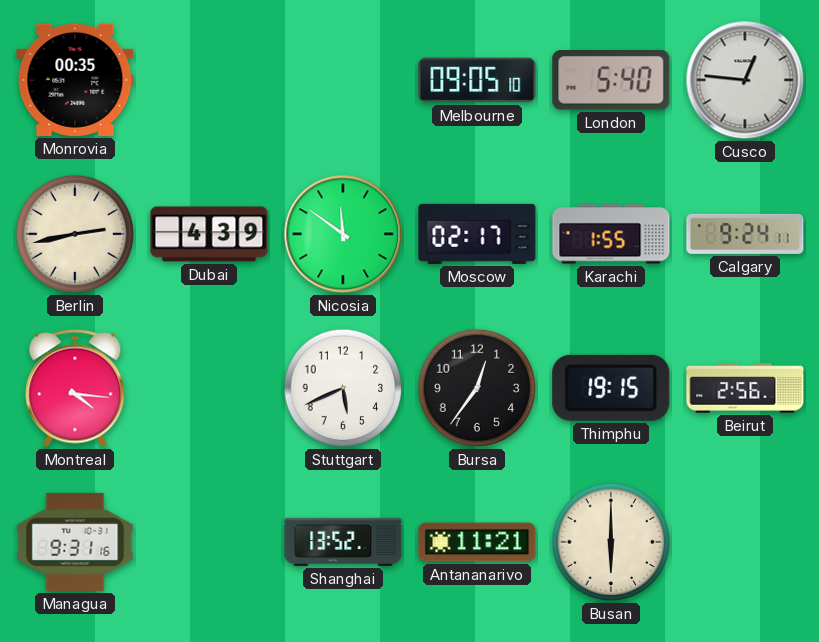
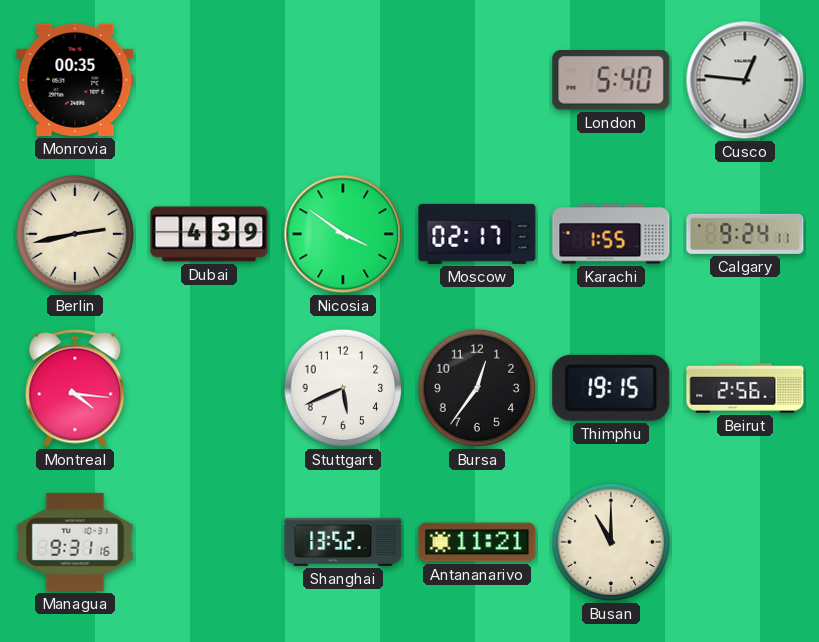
Melbourne: 09:05 -> none
Nicosia: 11:51 -> 3:51
Busan: 6:00 -> 11:00
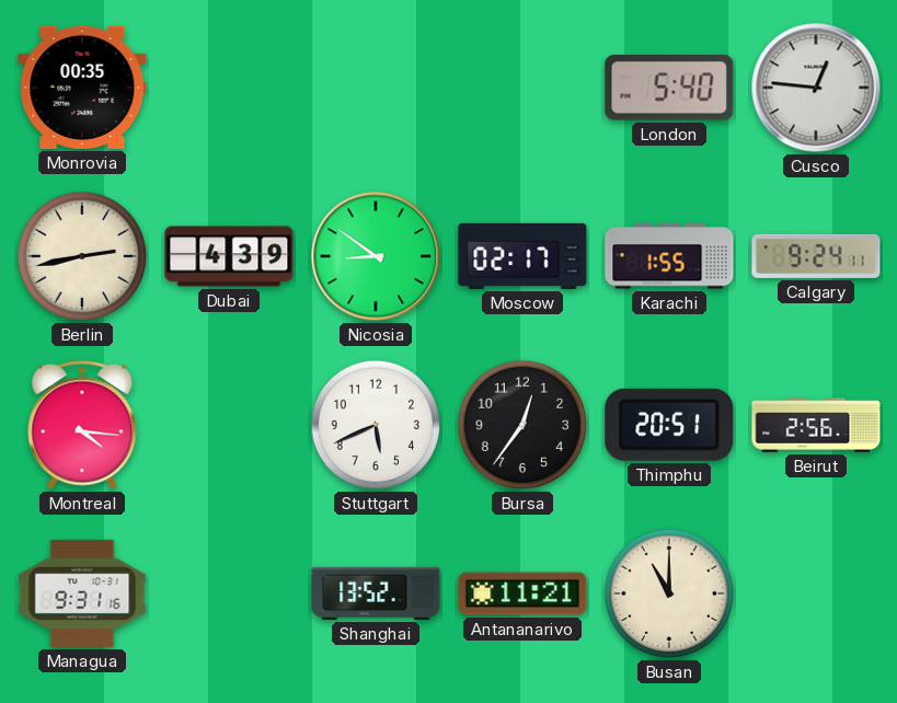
Nicosia: 3:51 -> 8:51
Thimphu: 19:15 -> 20:51
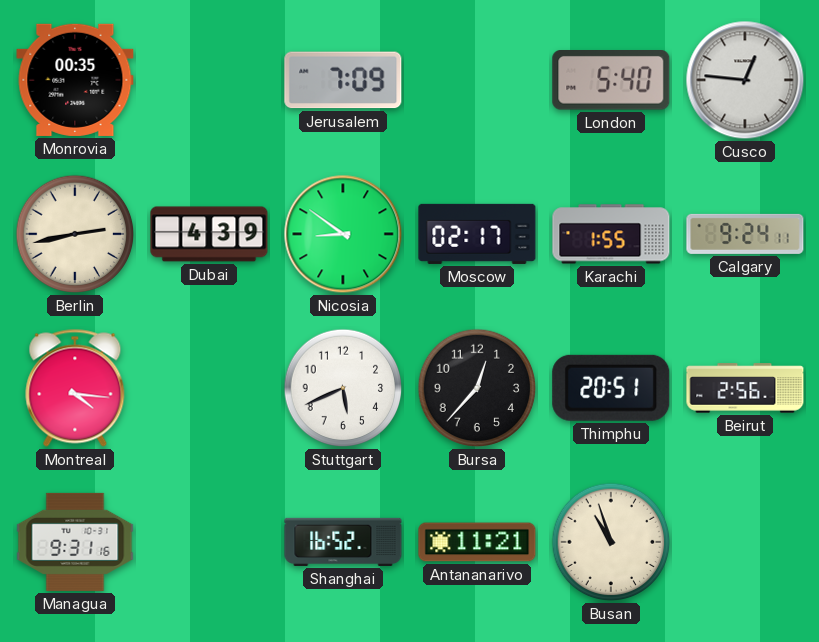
Jerusalem: none -> 7:09
Bursa: 12:36 -> 12:37
Shanghai: 13:52 -> 16:52
Busan: 11:00 -> 10:57
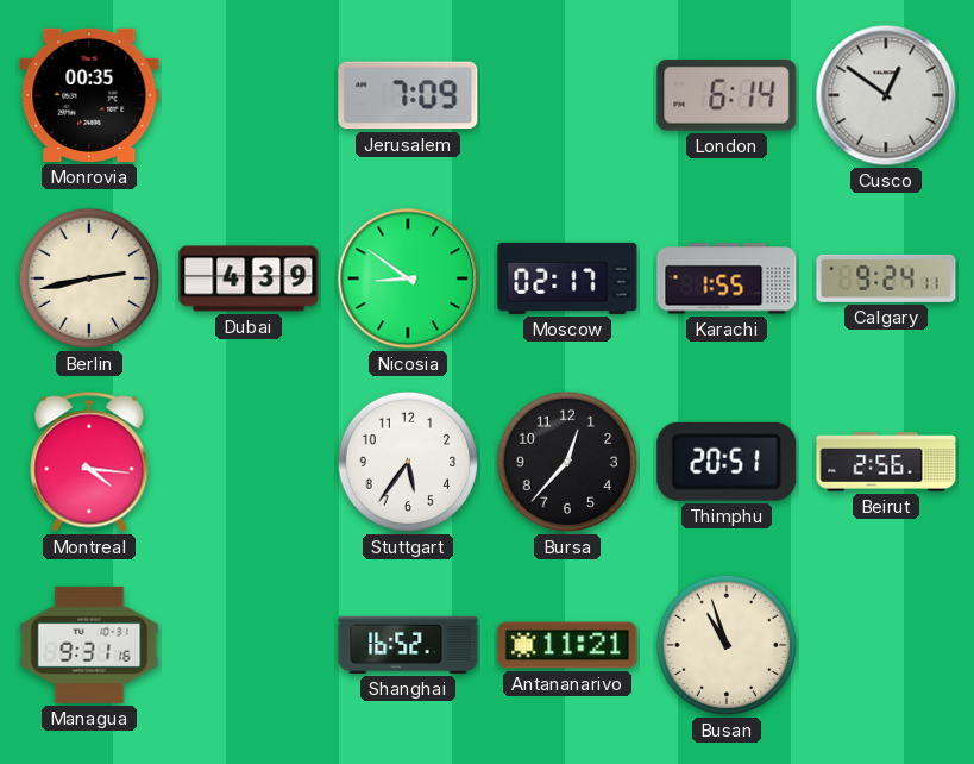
London: 5:40 -> 6:14
Cusco: 12:46 -> 12:51
Stuttgart: 5:41 -> 5:36
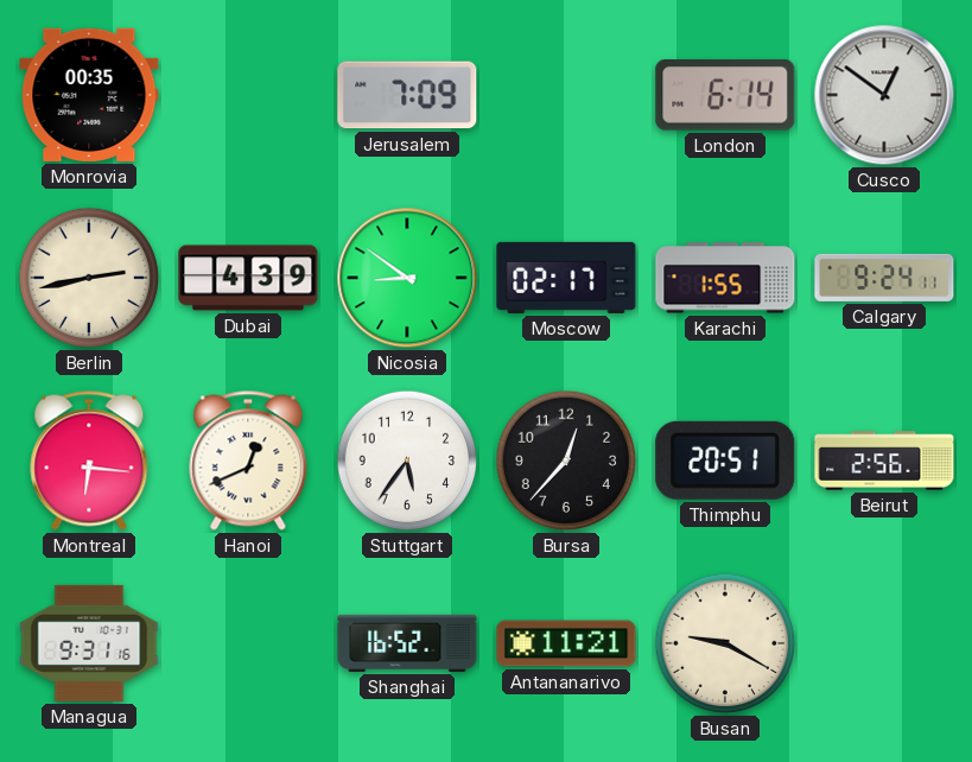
Montreal: 4:16 -> 6:16
Hanoi: none -> 12:41
Busan: 10:57 -> 9:20
